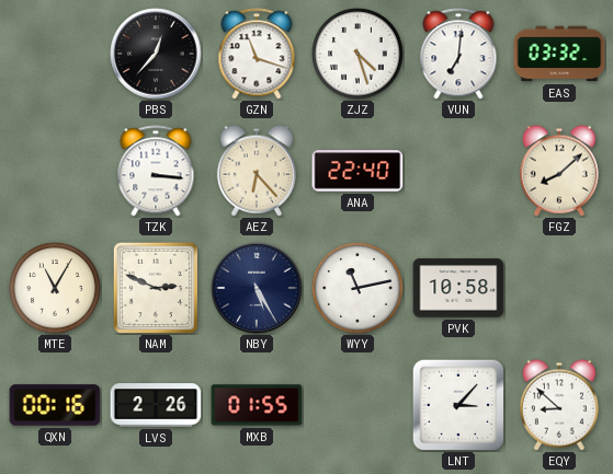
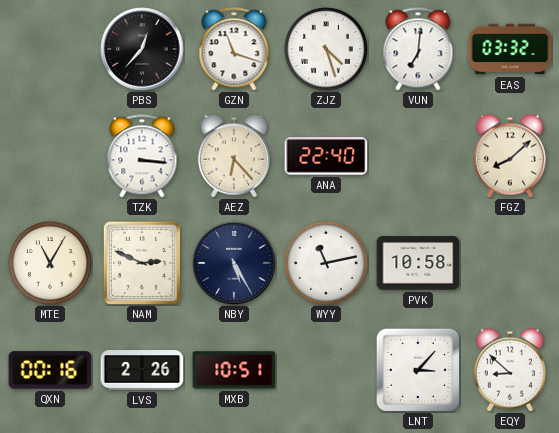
MXB: 01:55 -> 10:51
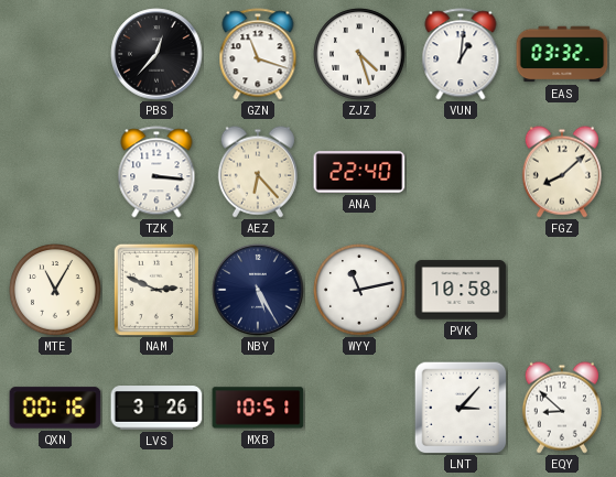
VUN: 7:01 -> 1:01
LVS: 2:26 -> 3:26
